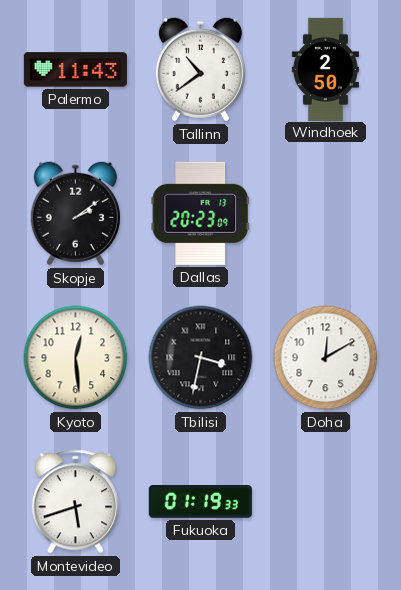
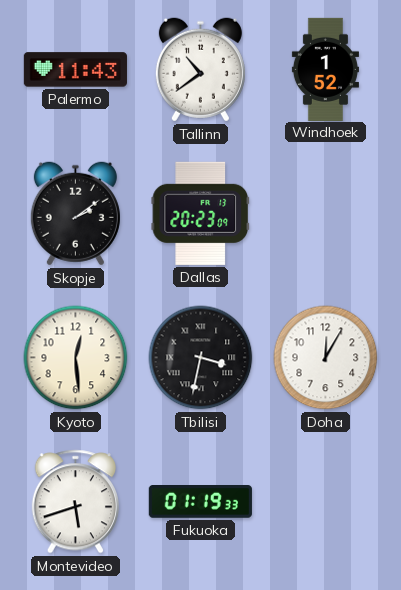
Windhoek: 2:50 -> 1:52
Doha: 12:10 -> 12:05
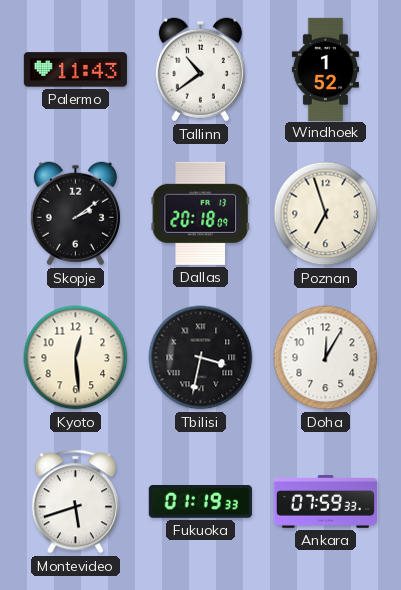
Dallas: 20:23 -> 20:18
Poznan: none -> 6:57
Ankara: none -> 07:59
